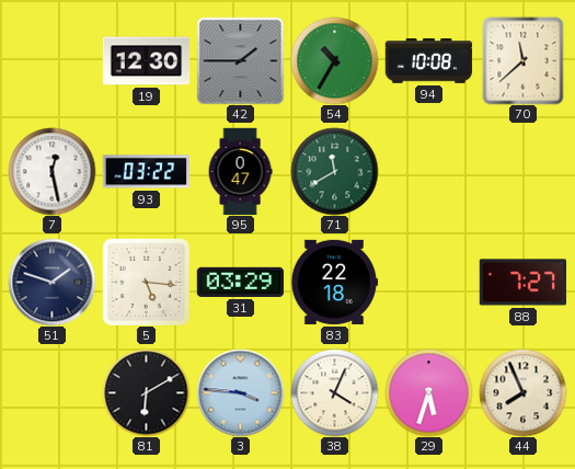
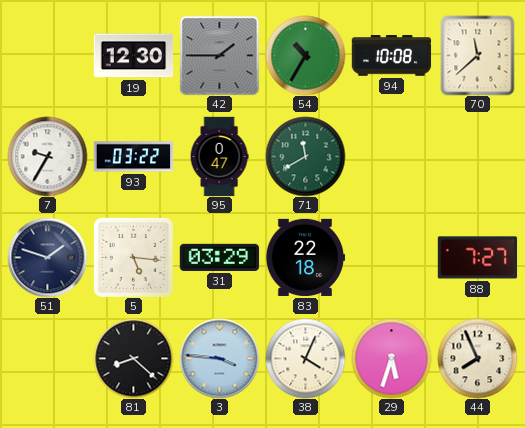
7: 12:28 -> 9:35
81: 6:10 -> 8:22
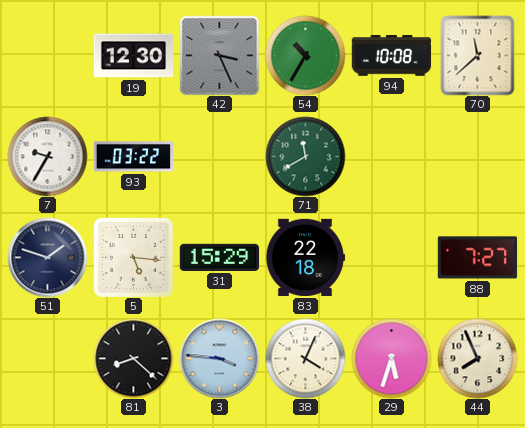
42: 1:45 -> 3:26
95: 0:47 -> none
31: 03:29 -> 15:29
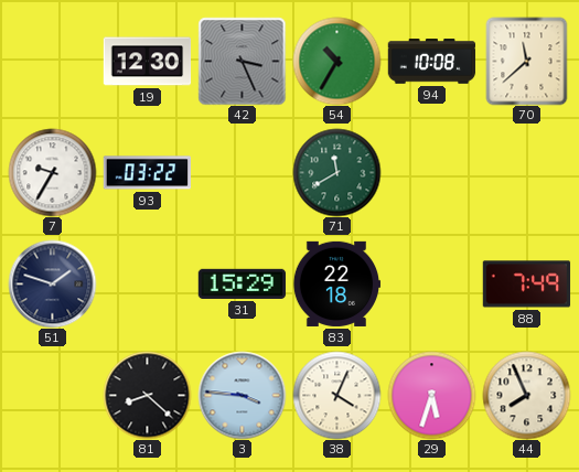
5: 5:16 -> none
88: 7:27 -> 7:49
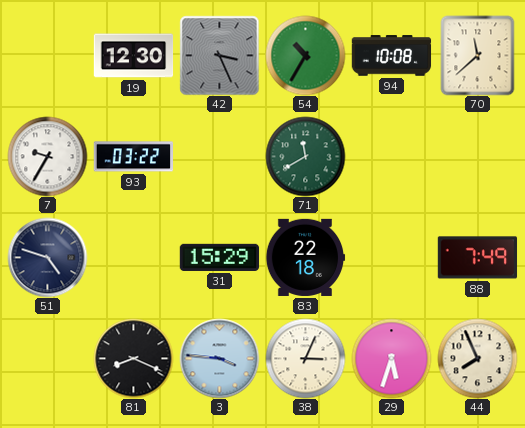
51: 1:48 -> 4:48
81: 8:22 -> 8:19
38: 4:04 -> 3:04
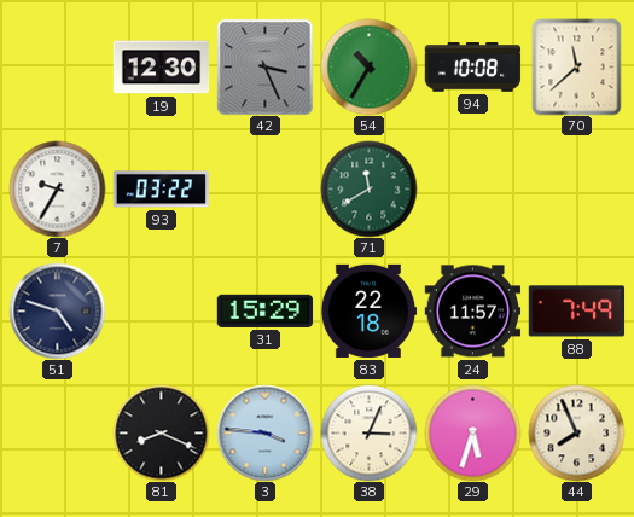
24: none -> 11:57
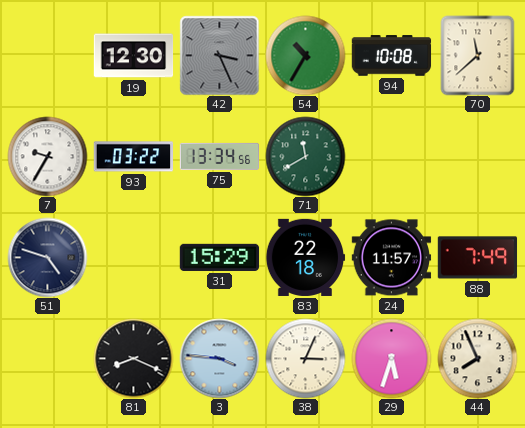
75: none -> 13:34
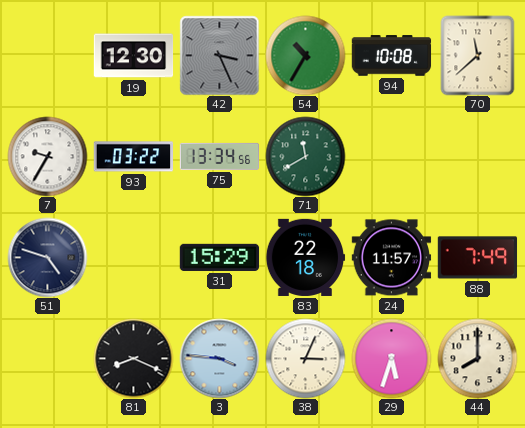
44: 7:56 -> 8:00
